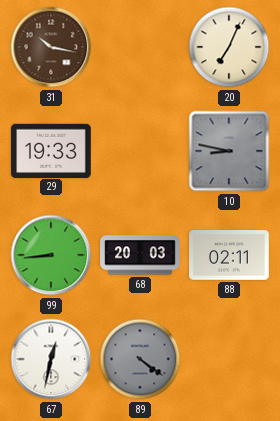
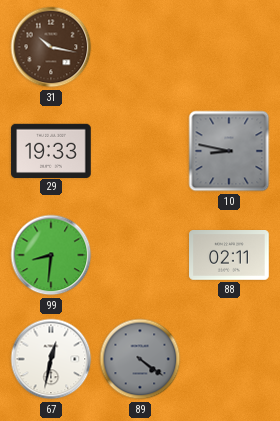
20: 7:04 -> none
99: 8:44 -> 8:31
68: 20:03 -> none
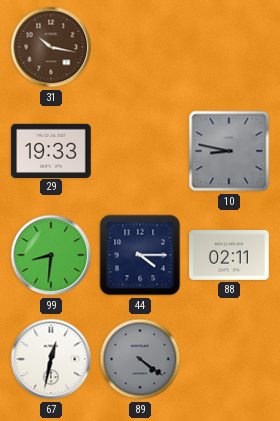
44: none -> 4:15
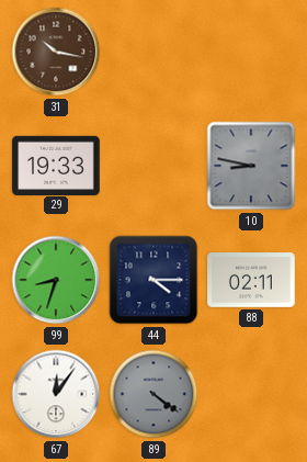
99: 8:31 -> 8:33
67: 12:32 -> 12:06
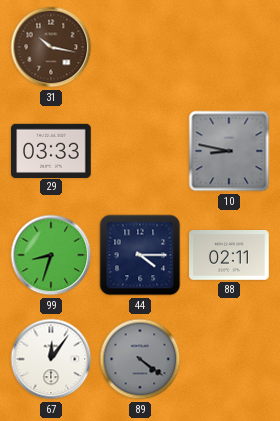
29: 19:33 -> 03:33
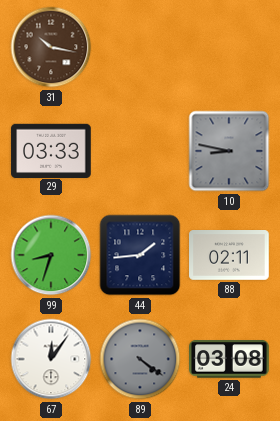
44: 4:15 -> 1:44
24: none -> 03:08
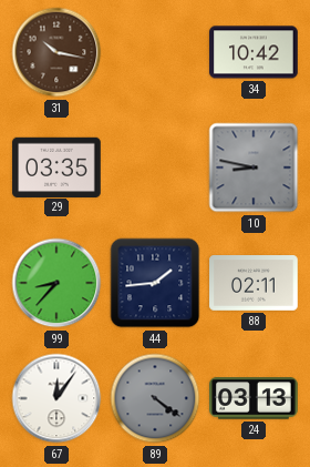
34: none -> 10:42
29: 03:33 -> 03:35
99: 8:33 -> 8:37
24: 03:08 -> 03:13
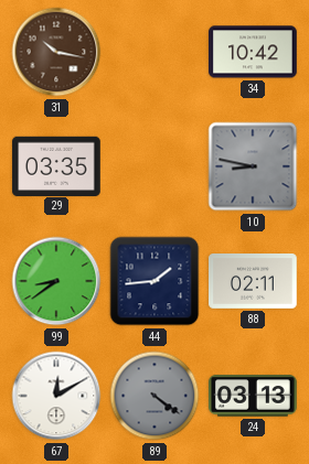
99: 8:37 -> 8:39
67: 12:06 -> 12:10
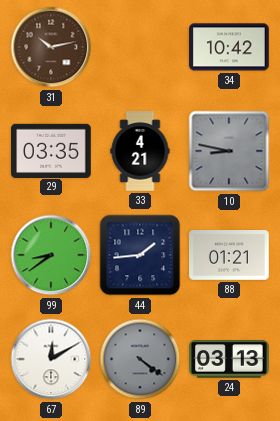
31: 10:17 -> 10:13
33: none -> 4:21
88: 02:11 -> 01:21
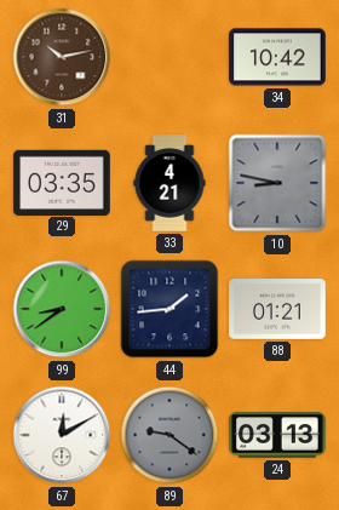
89: 4:21 -> 9:21
